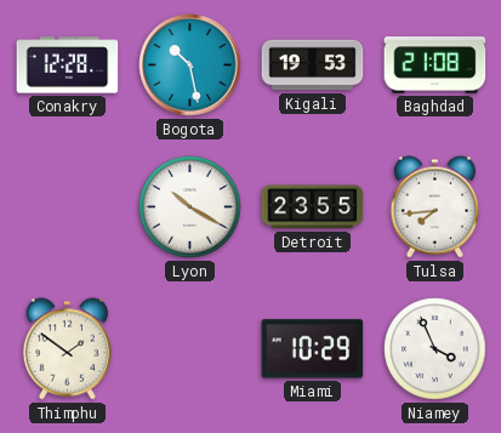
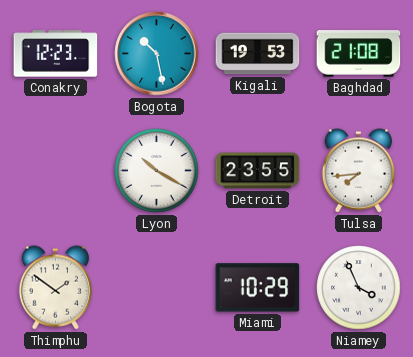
Conakry: 12:28 -> 12:23
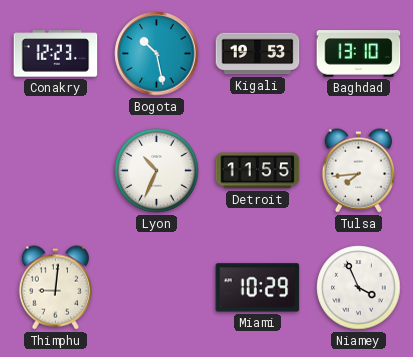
Baghdad: 21:08 -> 13:10
Lyon: 10:20 -> 10:34
Detroit: 23:55 -> 11:55
Thimphu: 1:51 -> 9:01
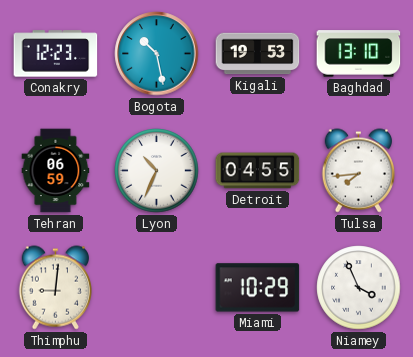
Tehran: none -> 06:59
Detroit: 11:55 -> 04:55
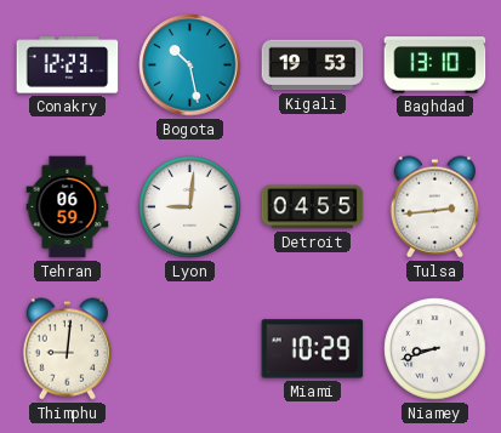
Lyon: 10:34 -> 9:01
Tulsa: 7:44 -> 2:44
Niamey: 3:56 -> 8:42
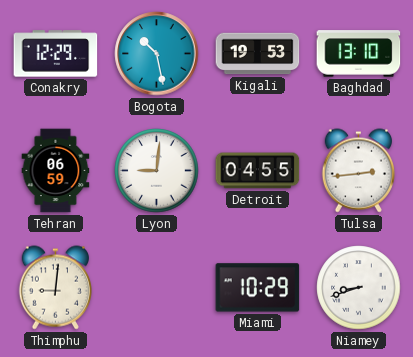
Conakry: 12:23 -> 12:29
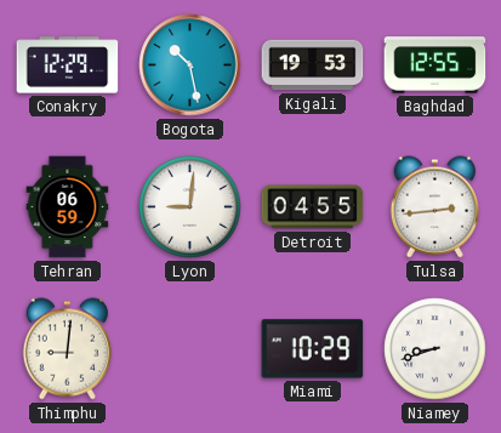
Baghdad: 13:10 -> 12:55
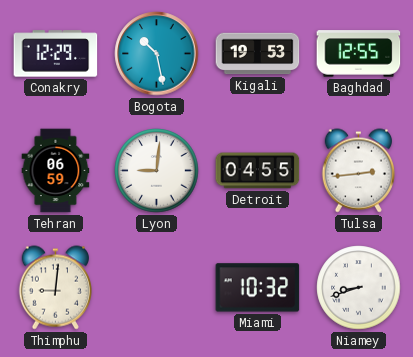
Miami: 10:29 -> 10:32
